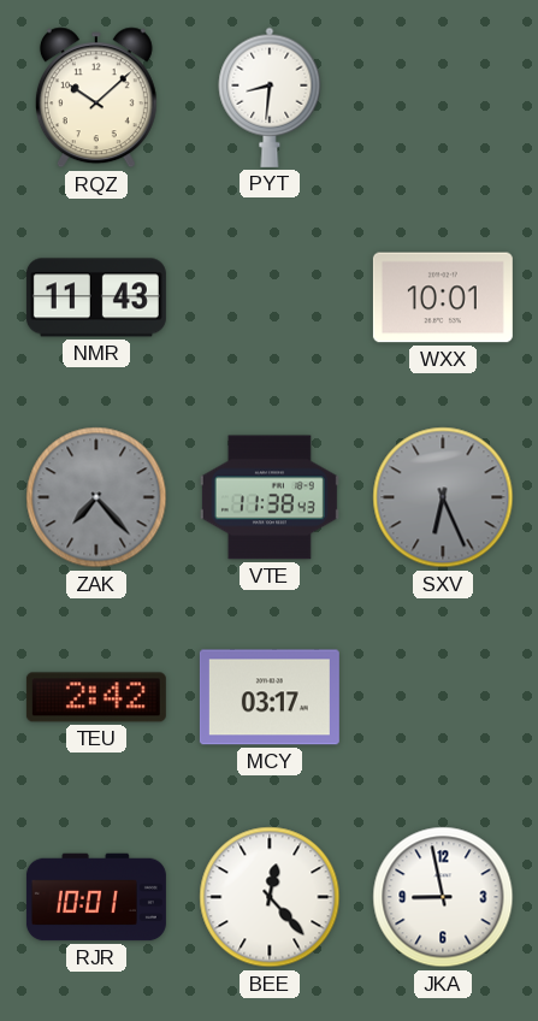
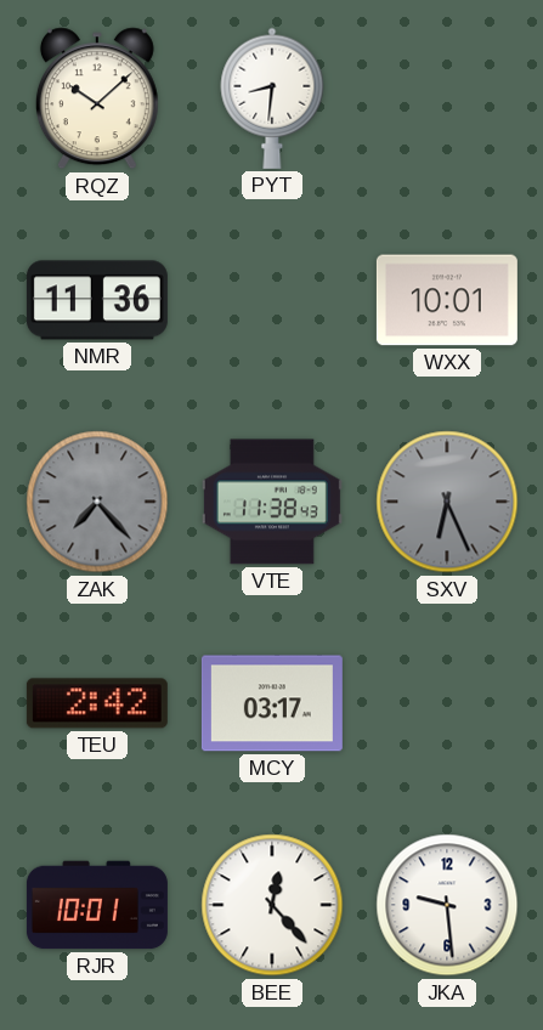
NMR: 11:43 -> 11:36
JKA: 8:58 -> 9:29
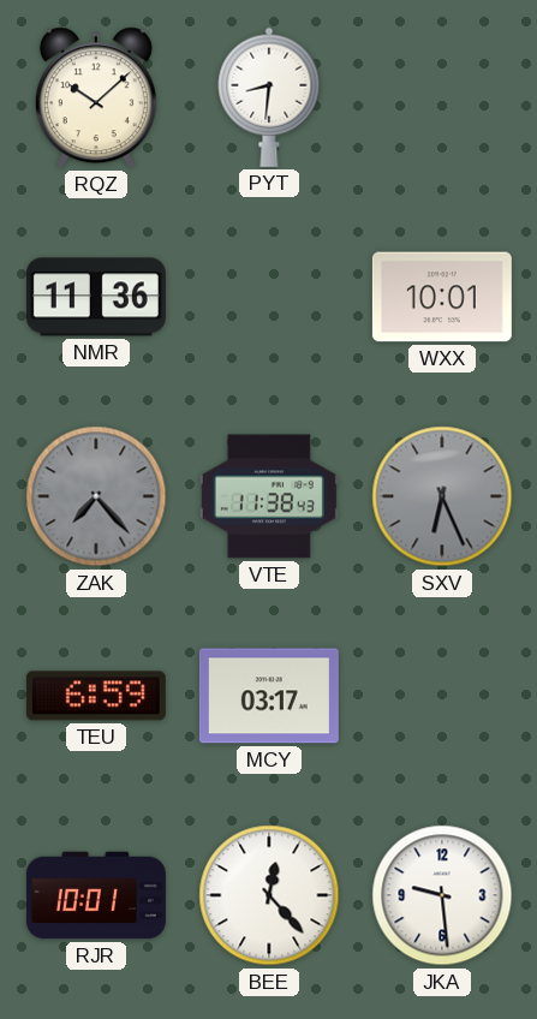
TEU: 2:42 -> 6:59
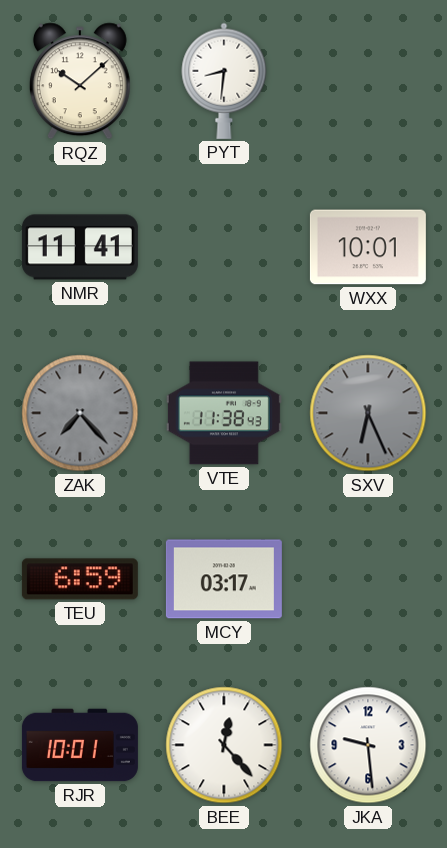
NMR: 11:36 -> 11:41
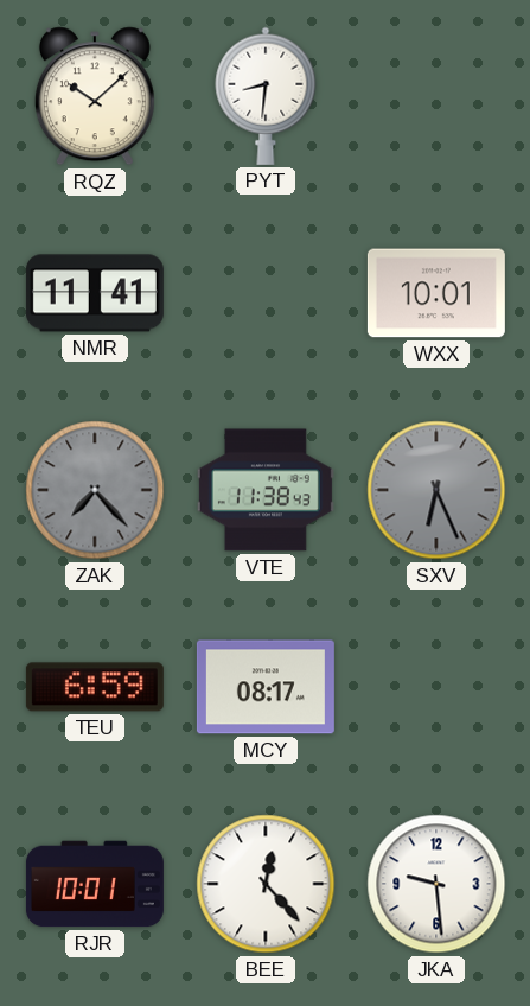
MCY: 03:17 -> 08:17
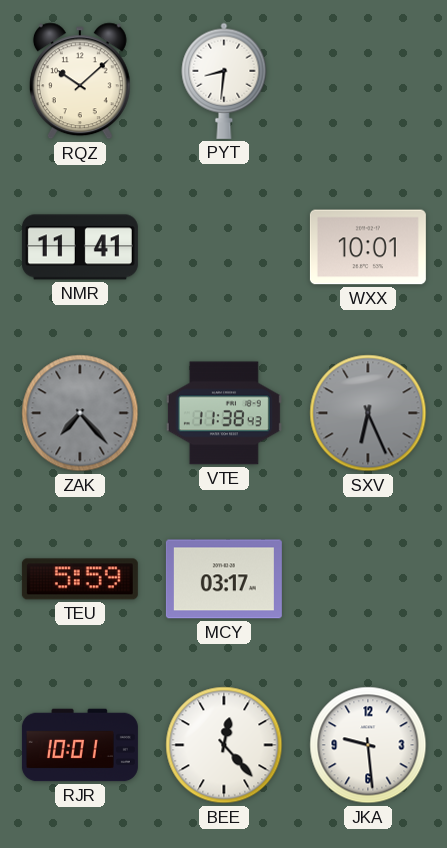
TEU: 6:59 -> 5:59
MCY: 08:17 -> 03:17
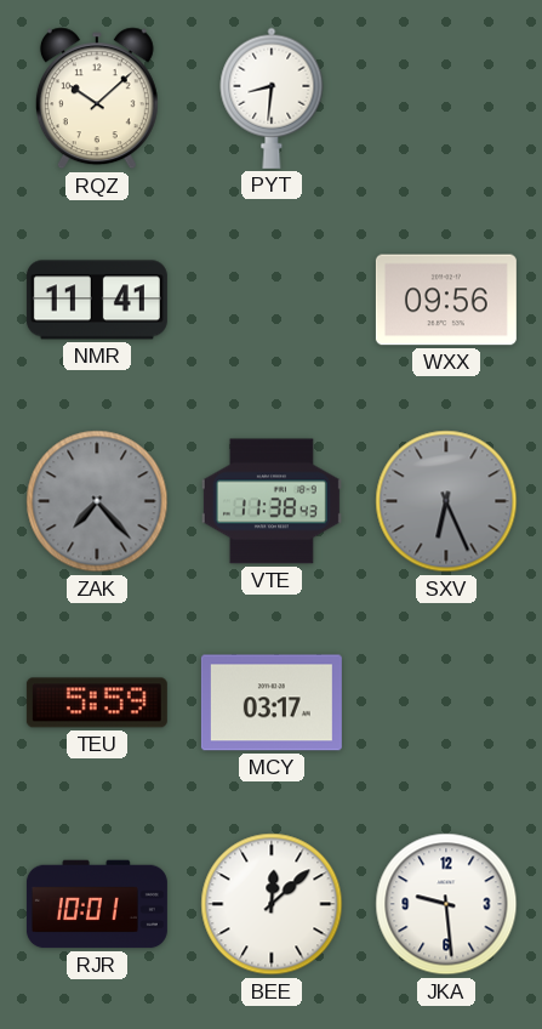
WXX: 10:01 -> 09:56
BEE: 12:23 -> 12:08
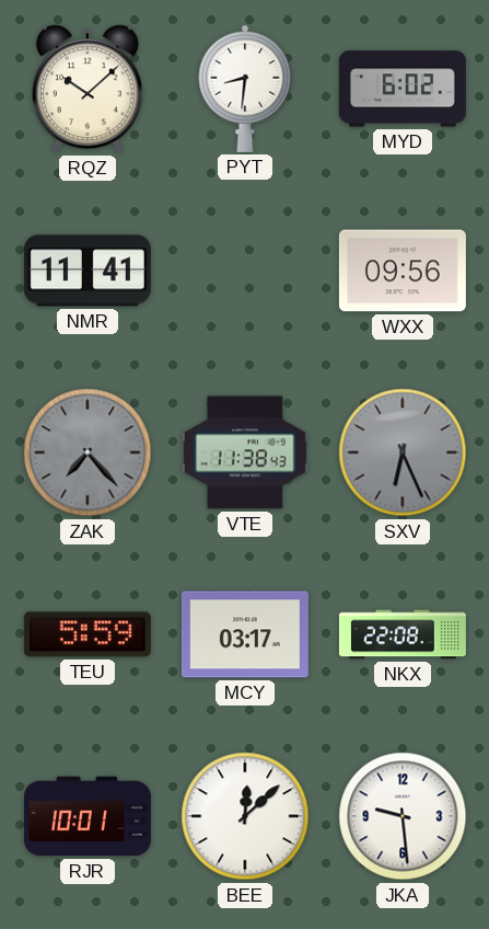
MYD: none -> 6:02
NKX: none -> 22:08
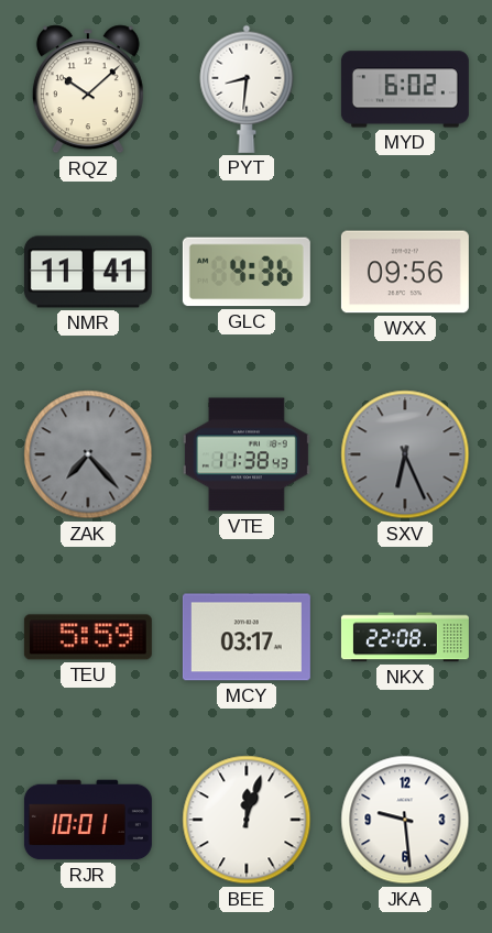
GLC: none -> 4:36
BEE: 12:08 -> 12:03
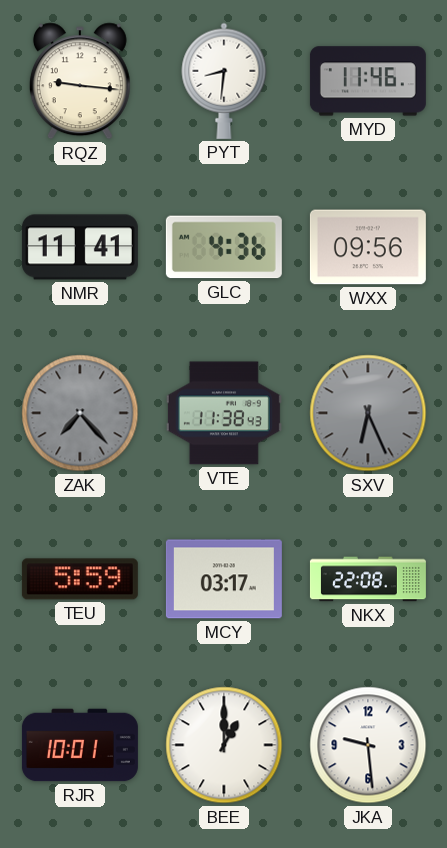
RQZ: 10:08 -> 9:16
MYD: 6:02 -> 11:46
BEE: 12:03 -> 1:00
